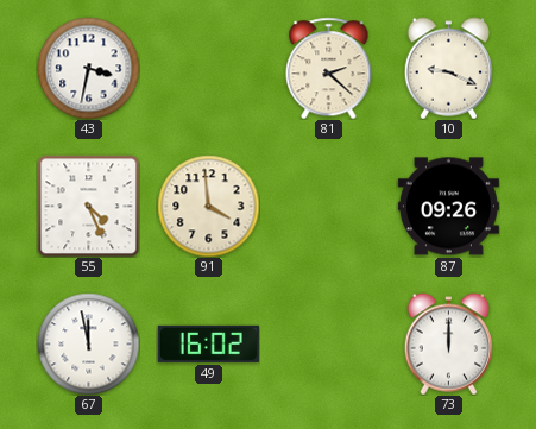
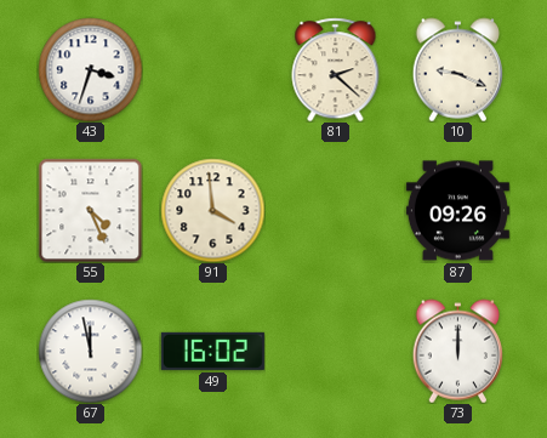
43: 3:32 -> 3:33
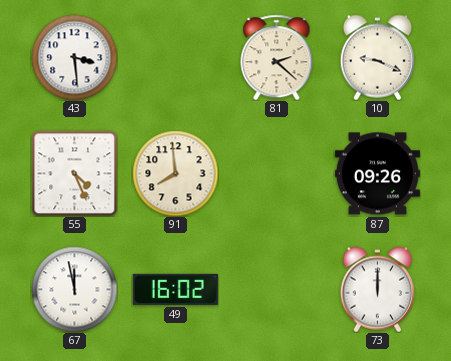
43: 3:33 -> 3:29
91: 3:59 -> 7:59
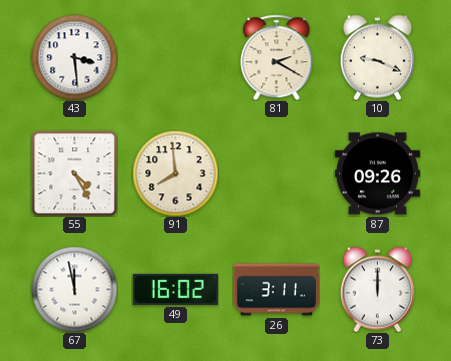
81: 2:22 -> 2:20
55: 4:26 -> 4:25
26: none -> 3:11
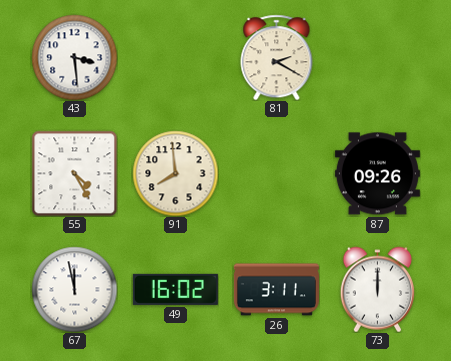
10: 9:19 -> none
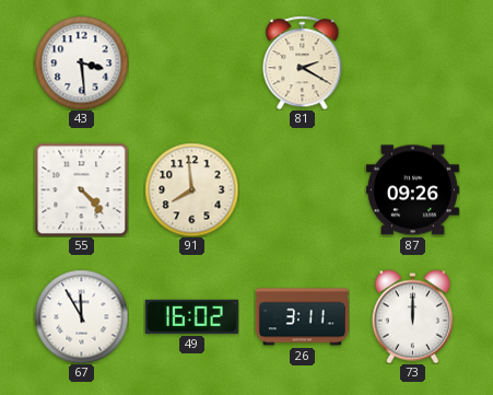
55: 4:25 -> 4:23
67: 11:58 -> 11:55
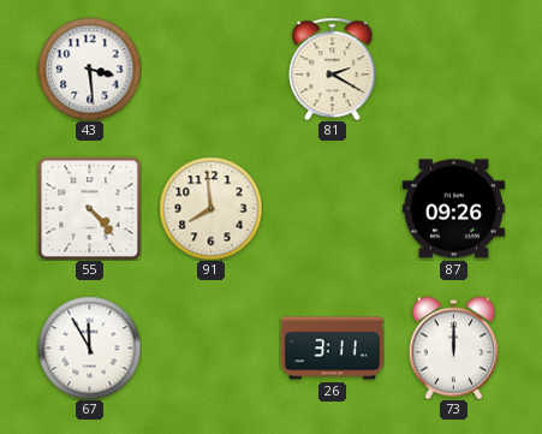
49: 16:02 -> none
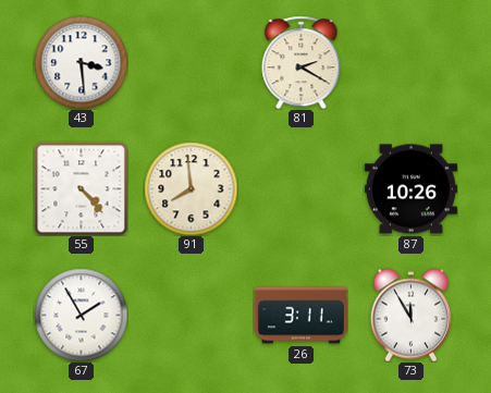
87: 09:26 -> 10:26
67: 11:55 -> 1:55
73: 12:00 -> 11:55
